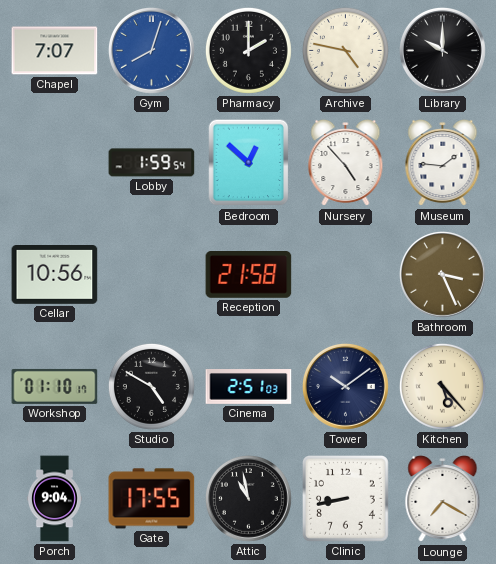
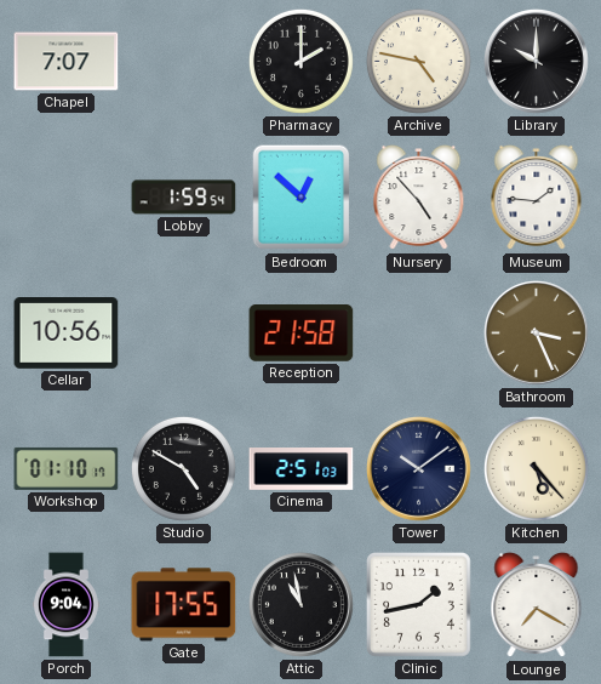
Gym: 8:03 -> none
Clinic: 8:43 -> 1:43
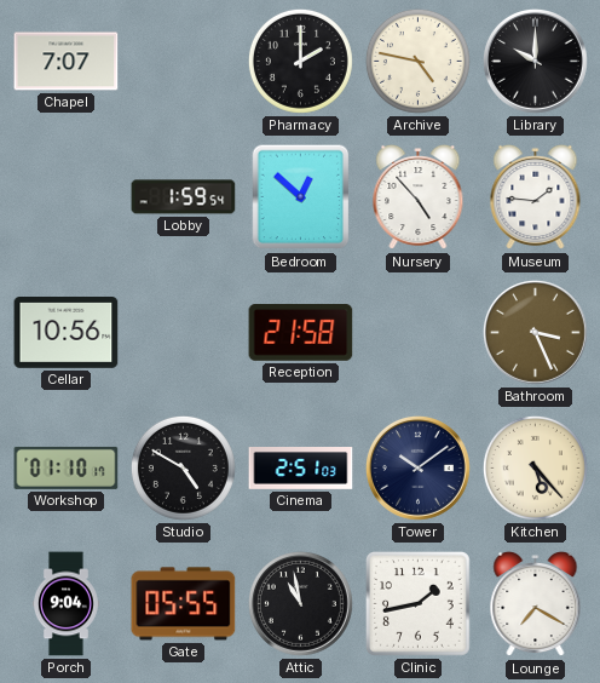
Gate: 17:55 -> 05:55
